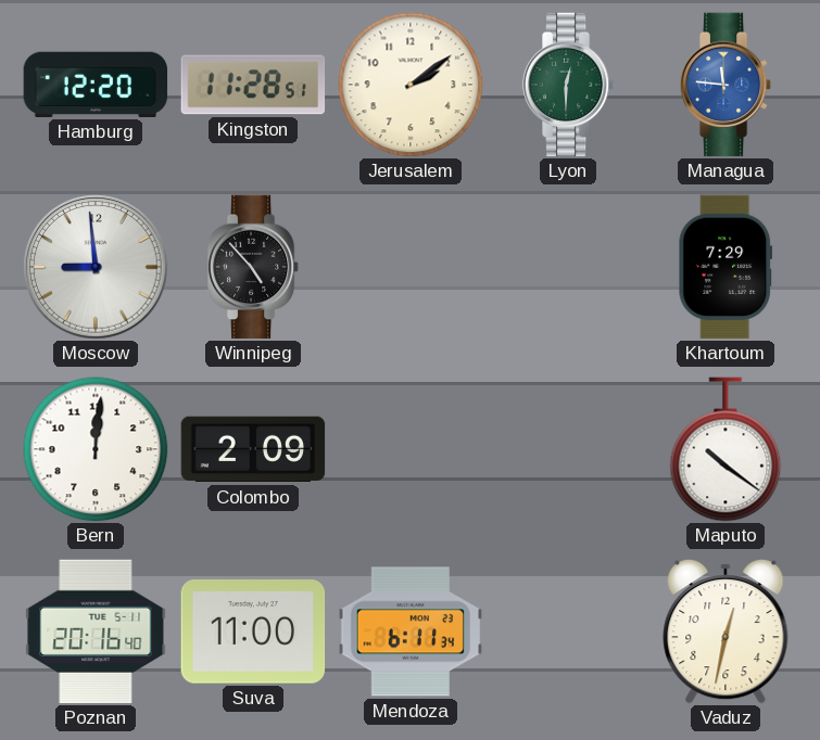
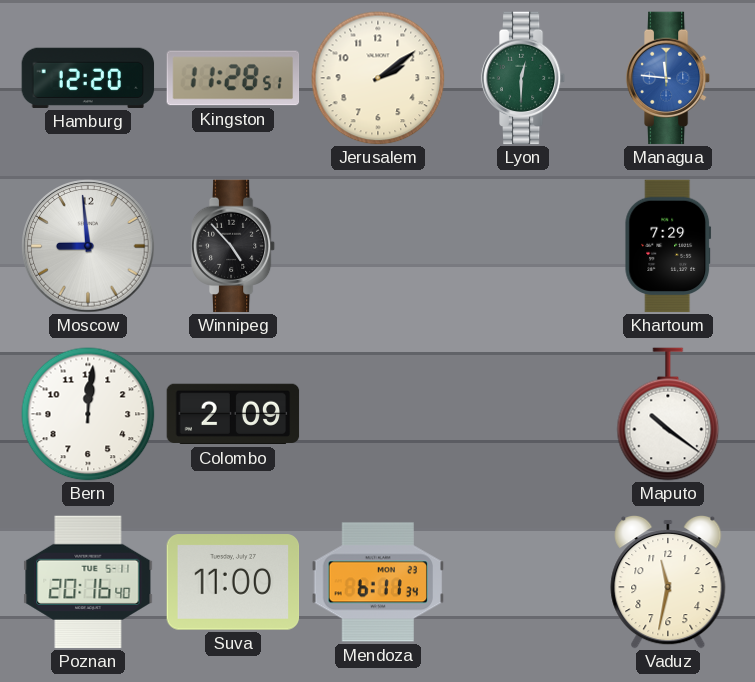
Vaduz: 12:32 -> 11:32
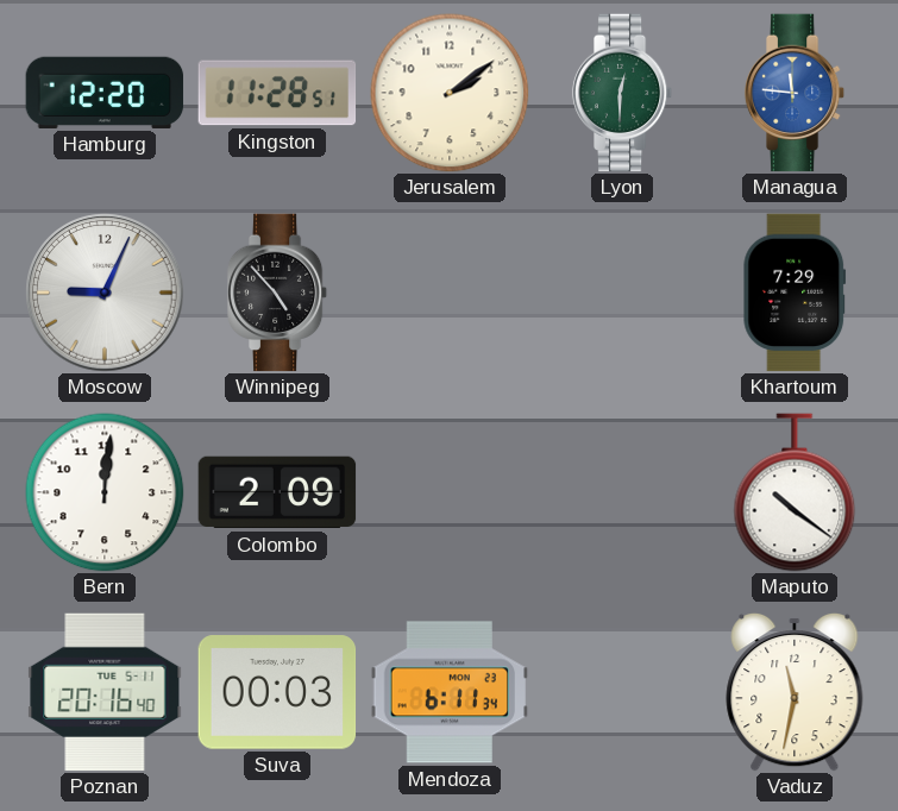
Moscow: 8:59 -> 9:04
Suva: 11:00 -> 00:03
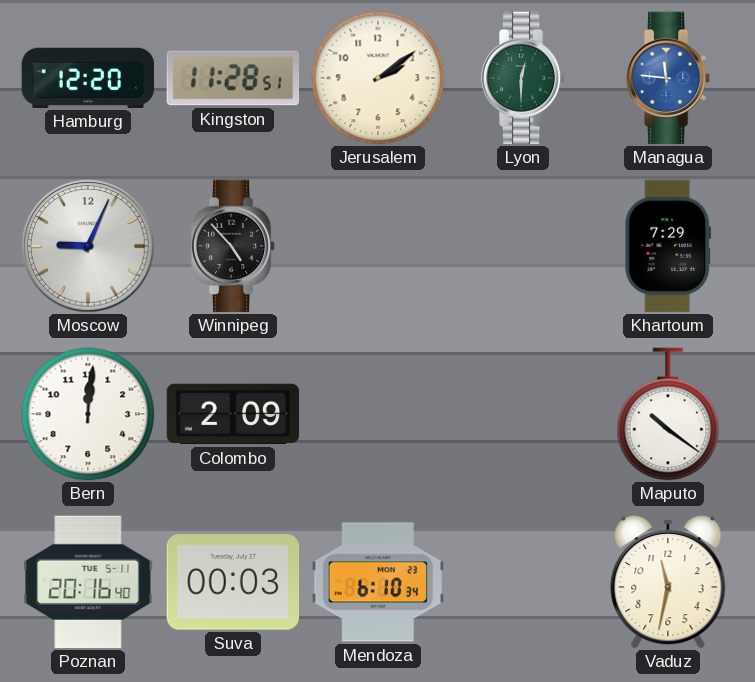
Mendoza: 6:11 -> 6:10
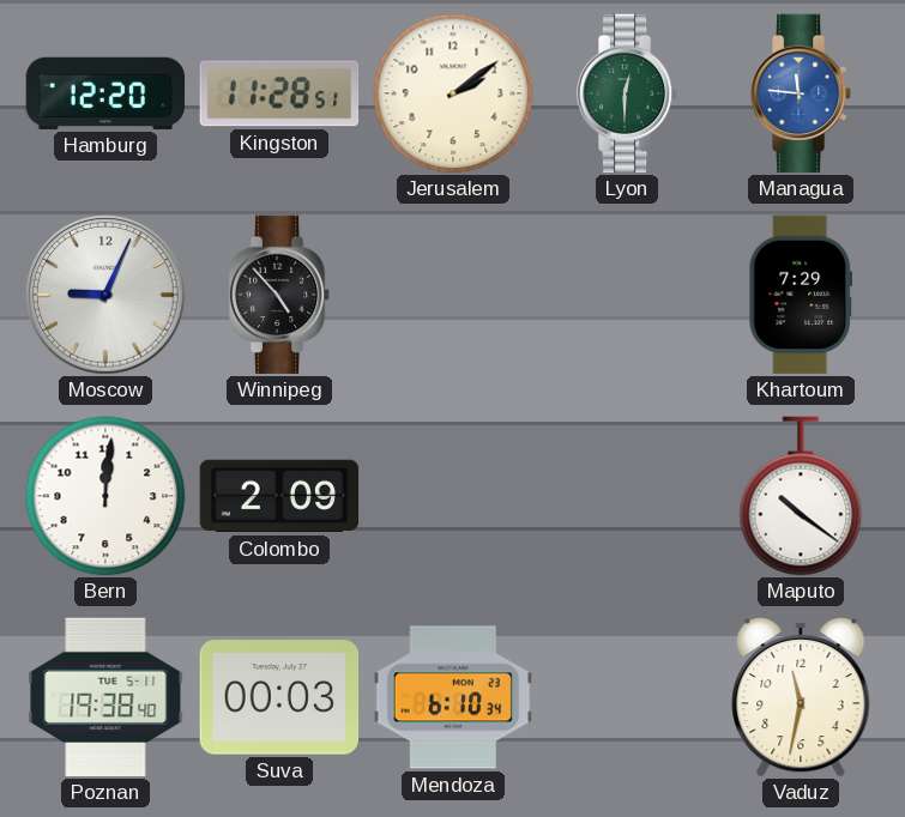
Poznan: 20:16 -> 19:38
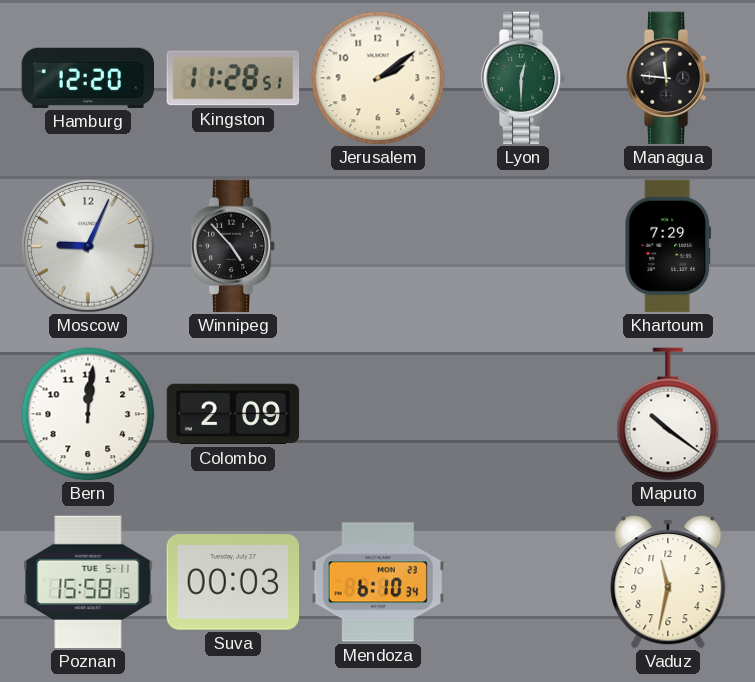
Managua dial: blue -> black
Poznan: 19:38 -> 15:58
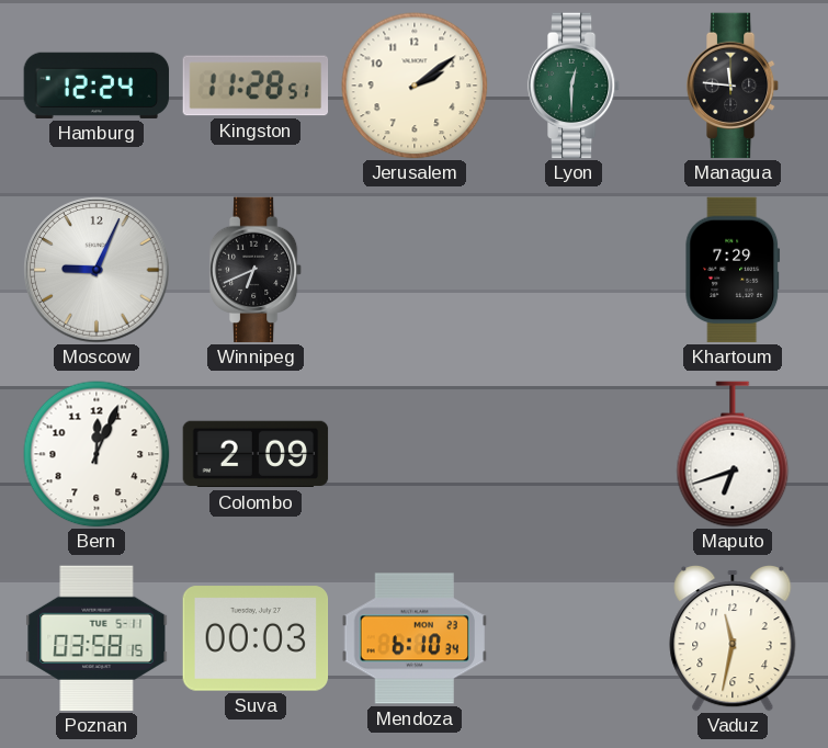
Hamburg: 12:20 -> 12:24
Winnipeg: 4:53 -> 6:41
Bern: 12:01 -> 12:04
Maputo: 10:21 -> 6:42
Poznan: 15:58 -> 03:58
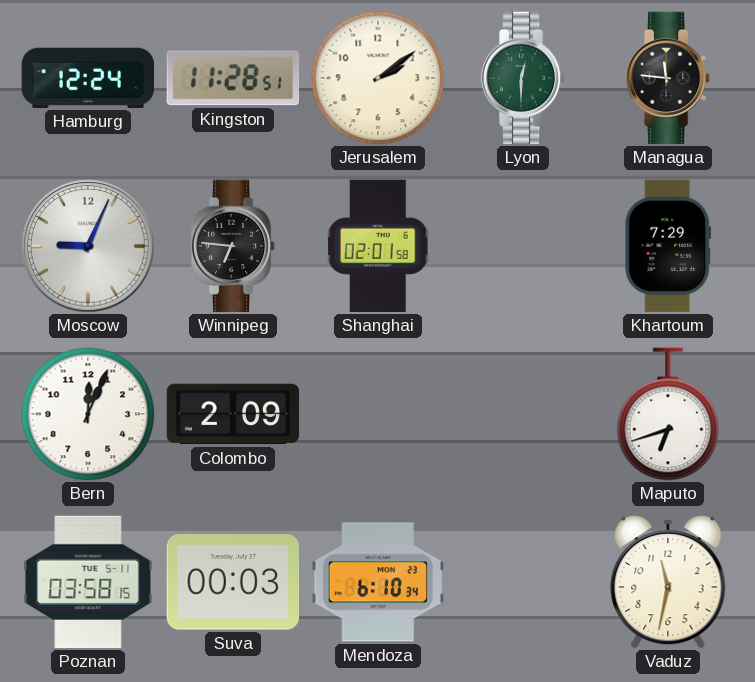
Winnipeg: 6:41 -> 6:46
Shanghai: none -> 02:01
